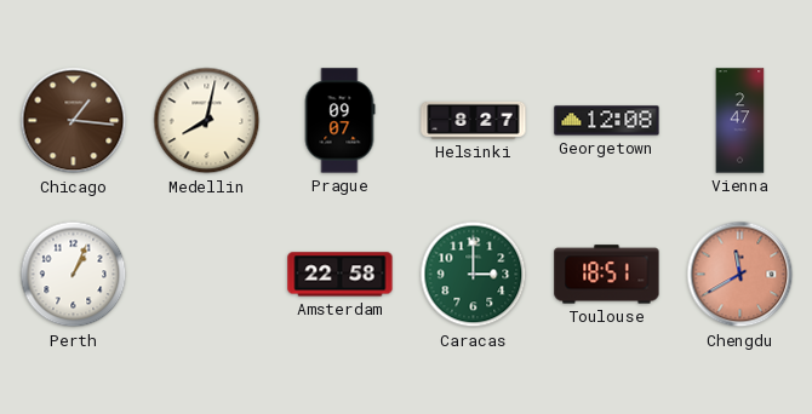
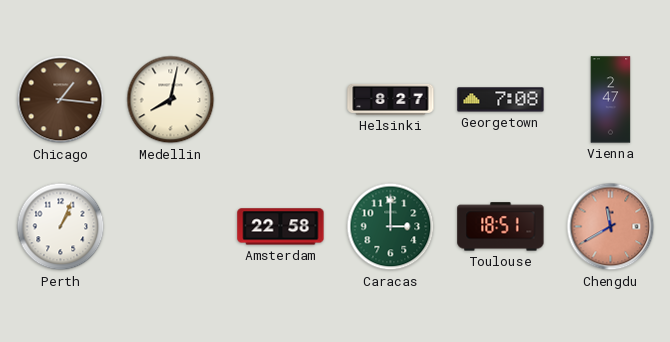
Prague: 09:07 -> none
Georgetown: 12:08 -> 7:08
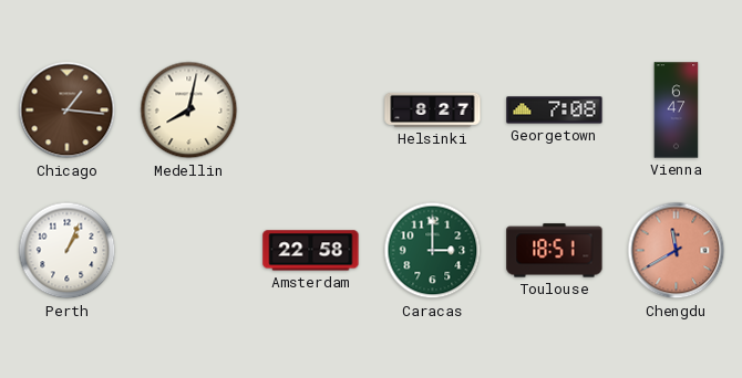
Vienna: 2:47 -> 6:47
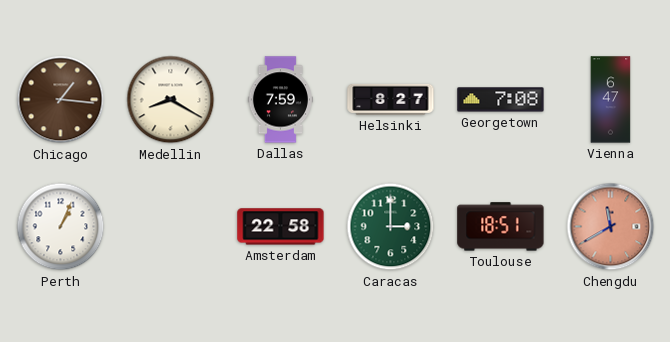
Medellin: 8:02 -> 8:20
Dallas: none -> 7:59
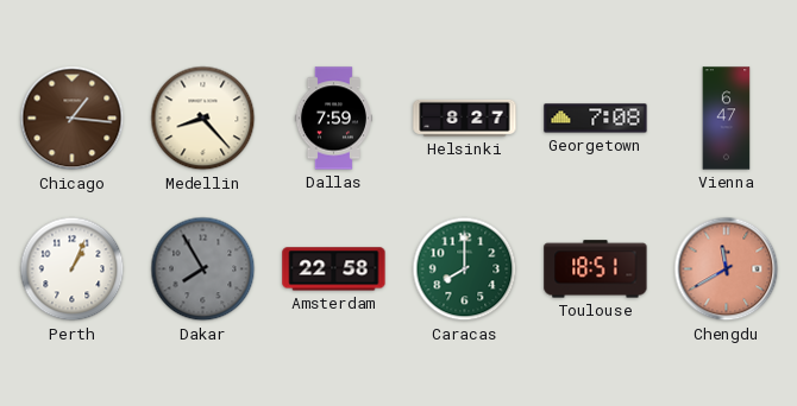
Medellin: 8:20 -> 8:23
Dakar: none -> 7:55
Caracas: 3:00 -> 8:00
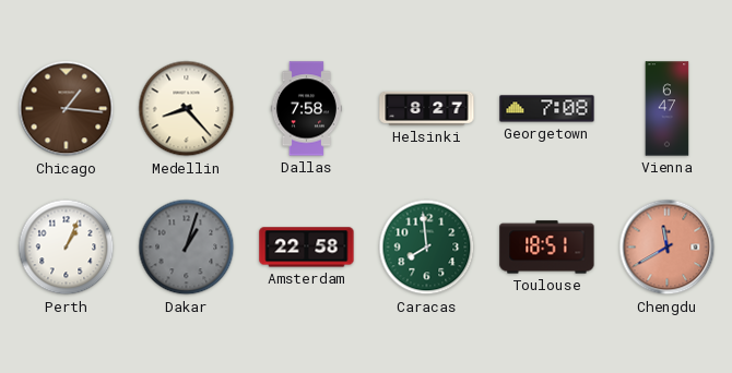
Dallas: 7:59 -> 7:58
Dakar: 7:55 -> 1:03
Caracas: 8:00 -> 7:59
